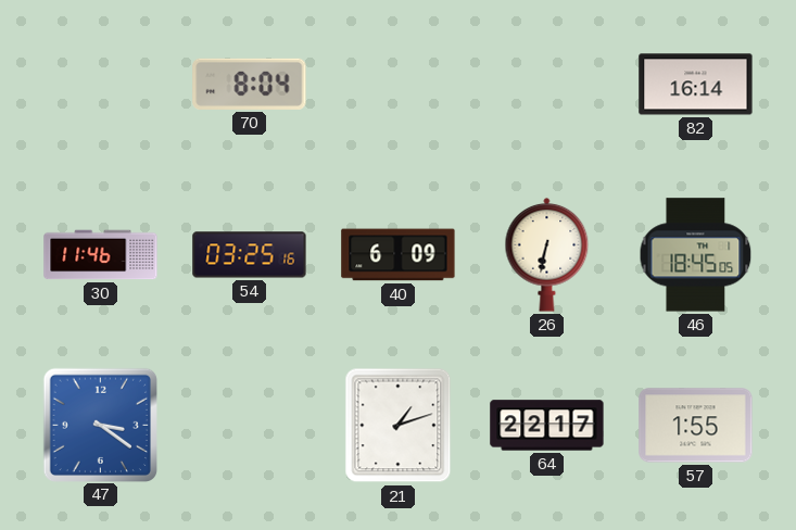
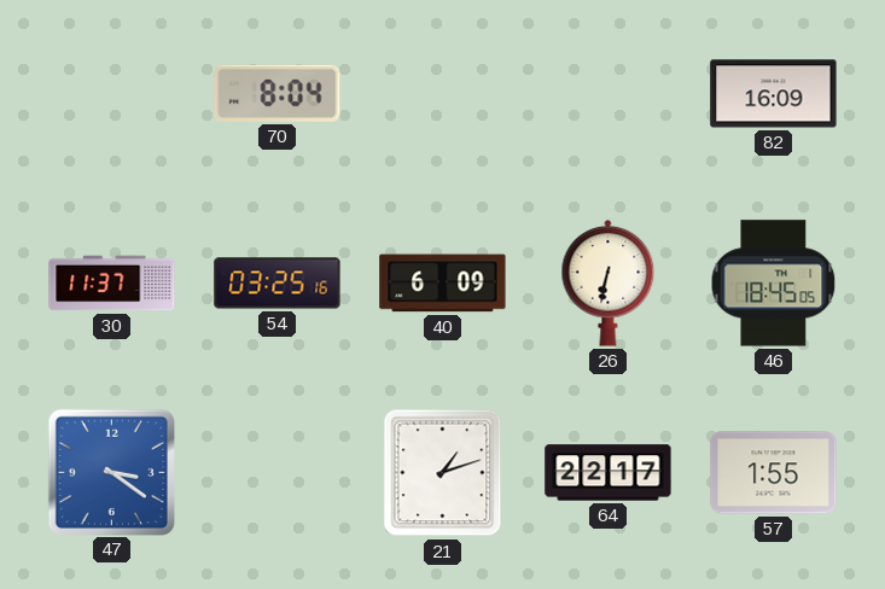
82: 16:14 -> 16:09
30: 11:46 -> 11:37
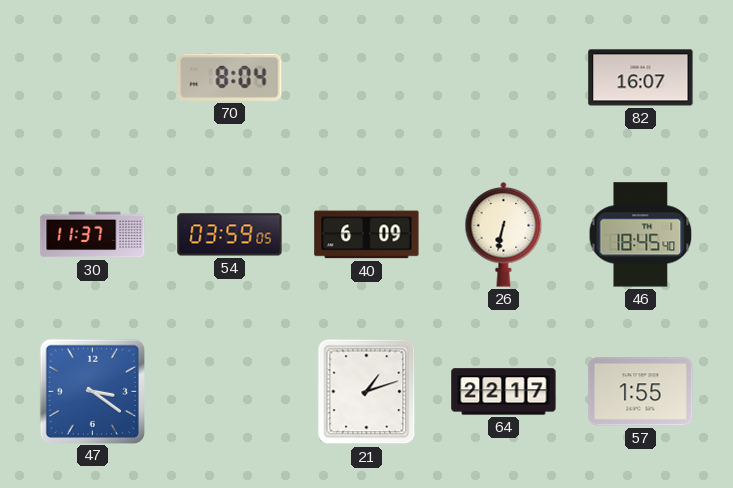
82: 16:09 -> 16:07
54: 03:25 -> 03:59
46: 18:45:05 -> 18:45:40
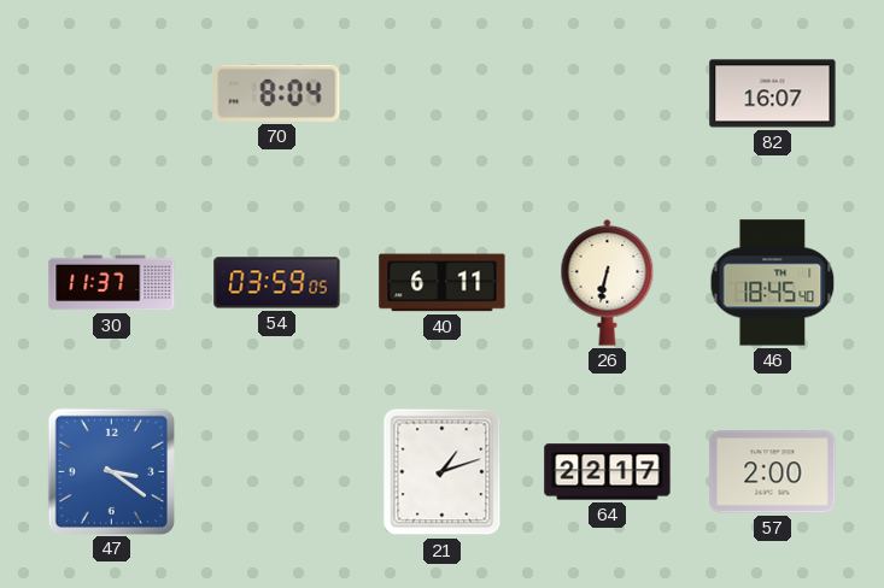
40: 6:09 -> 6:11
57: 1:55 -> 2:00
